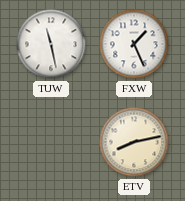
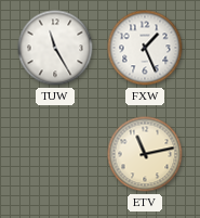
TUW: 11:28 -> 11:25
ETV: 8:13 -> 11:13
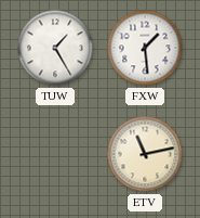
TUW: 11:25 -> 1:25
FXW: 1:26 -> 1:29
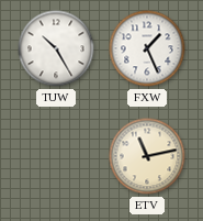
TUW: 1:25 -> 10:25
FXW: 1:29 -> 1:26
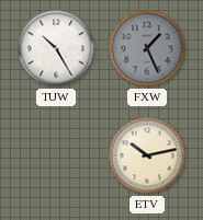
FXW dial: white -> grey
ETV: 11:13 -> 10:13
